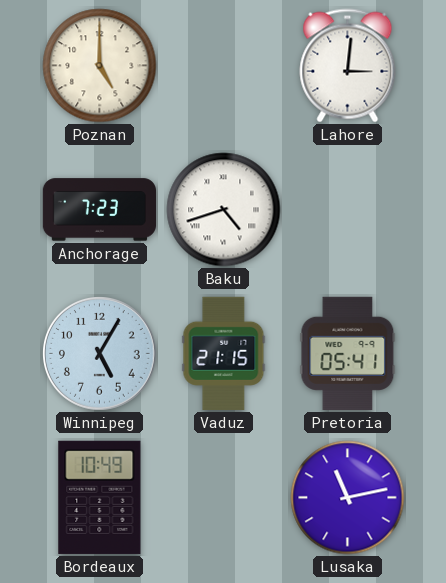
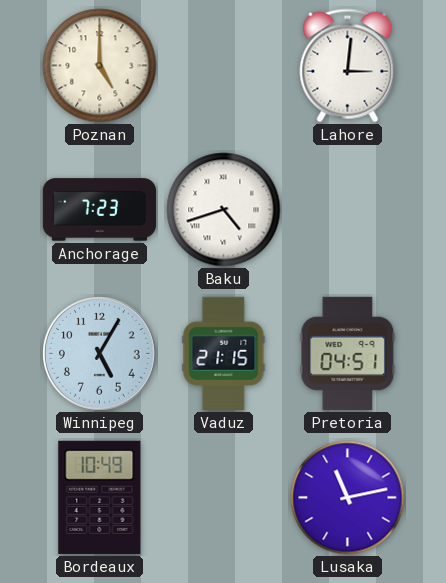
Pretoria: 05:41 -> 04:51
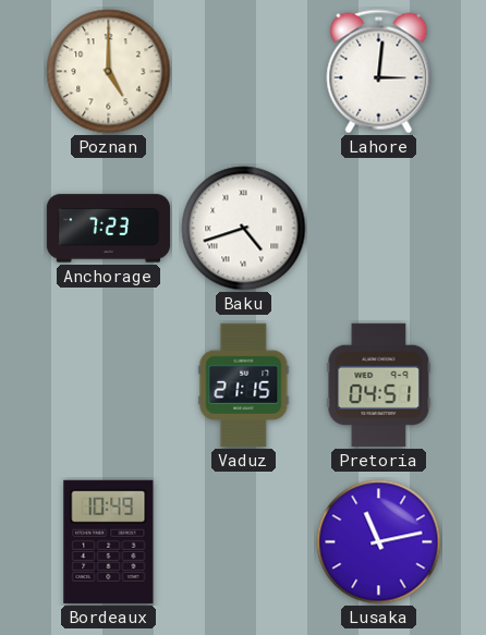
Winnipeg: 5:05 -> none
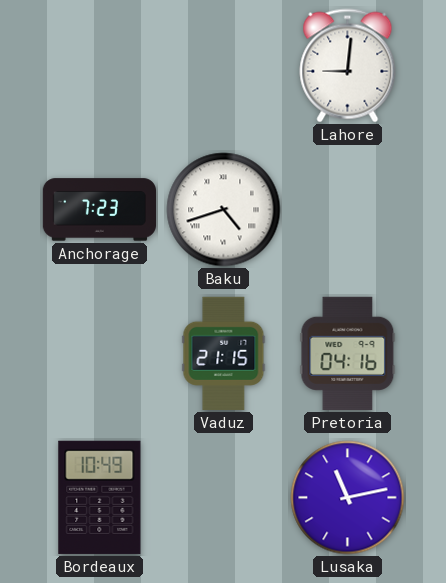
Poznan: 5:00 -> none
Lahore: 3:01 -> 9:01
Pretoria: 04:51 -> 04:16
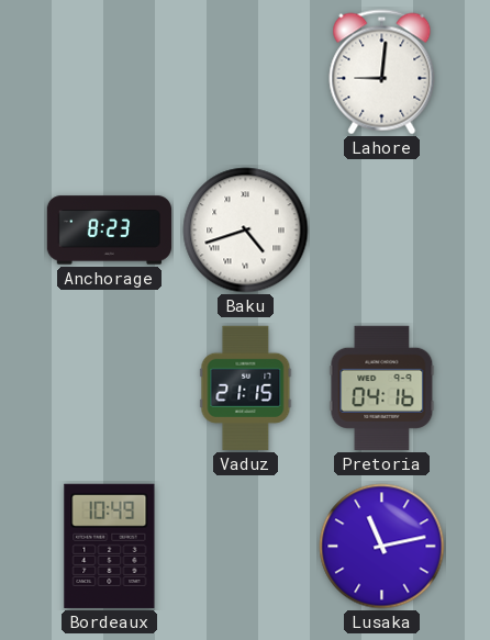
Anchorage: 7:23 -> 8:23
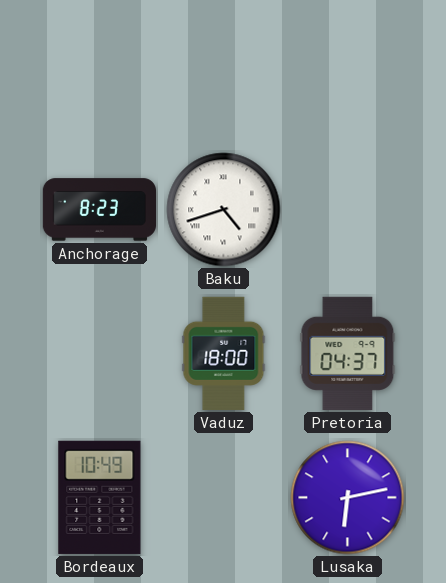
Lahore: 9:01 -> none
Vaduz: 21:15 -> 18:00
Pretoria: 04:16 -> 04:37
Lusaka: 11:13 -> 6:13
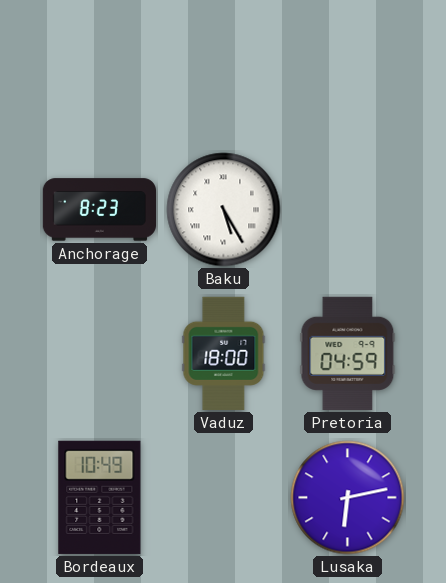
Baku: 4:42 -> 5:25
Pretoria: 04:37 -> 04:59
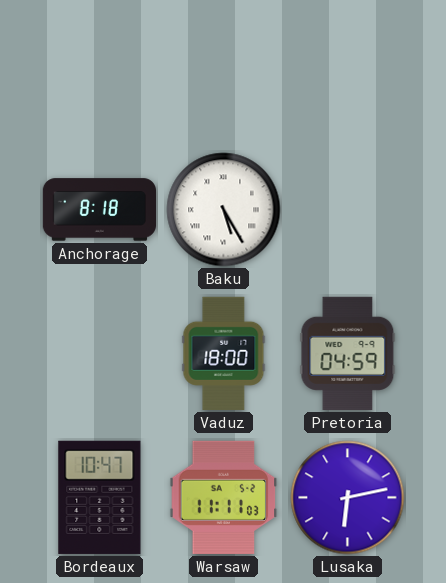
Anchorage: 8:23 -> 8:18
Bordeaux: 10:49 -> 10:47
Warsaw: none -> 11:11
